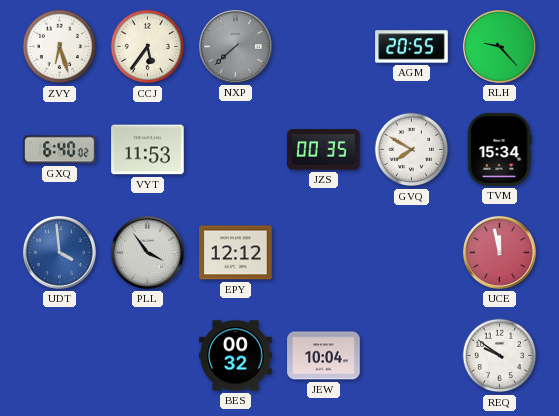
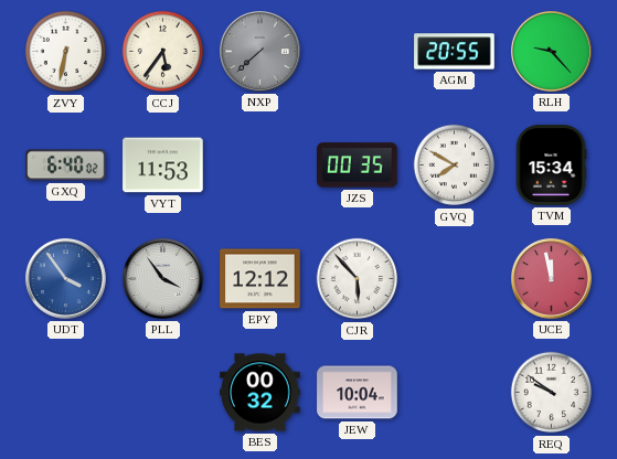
ZVY: 6:27 -> 6:32
UDT: 3:59 -> 3:54
CJR: none -> 5:53
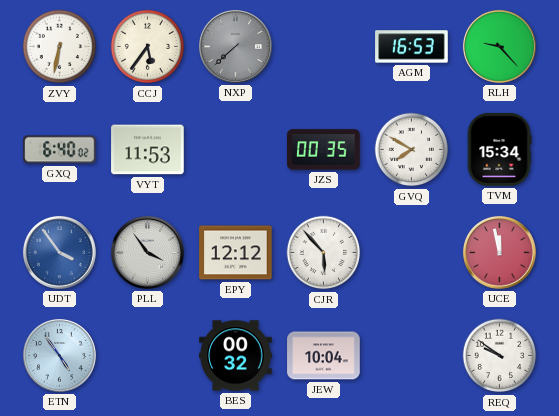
AGM: 20:55 -> 16:53
ETN: none -> 4:54
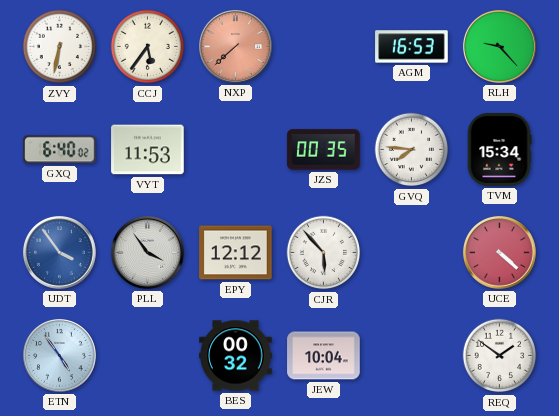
NXP dial: grey -> salmon
GVQ: 7:50 -> 7:46
UCE: 11:58 -> 4:22
REQ: 9:51 -> 1:51
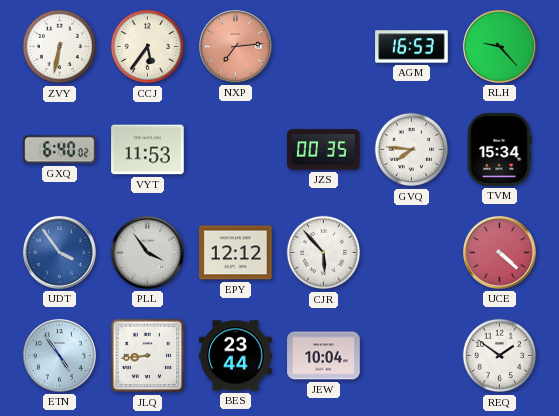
NXP: 7:38 -> 7:14
JLQ: none -> 8:44
BES: 00:32 -> 23:44
